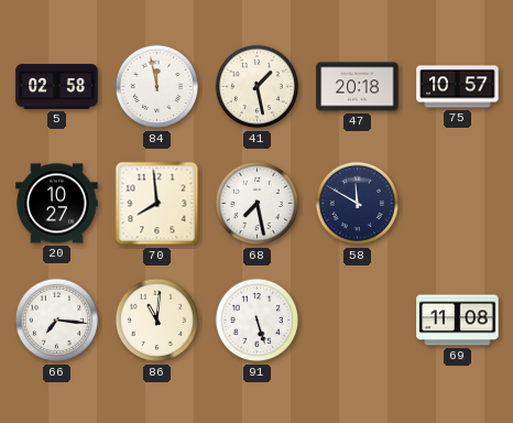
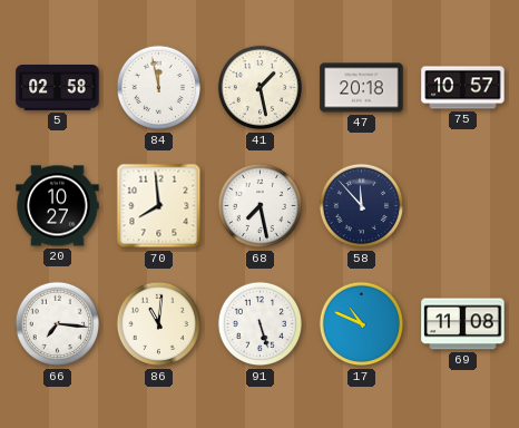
58: 11:50 -> 11:53
17: none -> 10:49
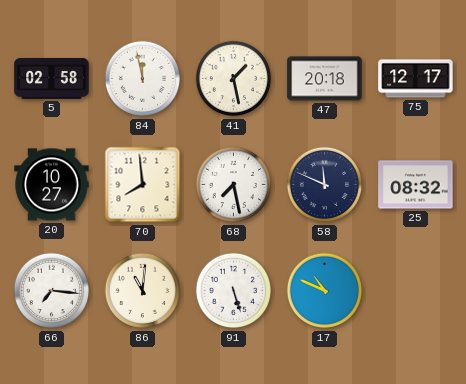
75: 10:57 -> 12:17
58: 11:53 -> 11:49
25: none -> 08:32
69: 11:08 -> none
